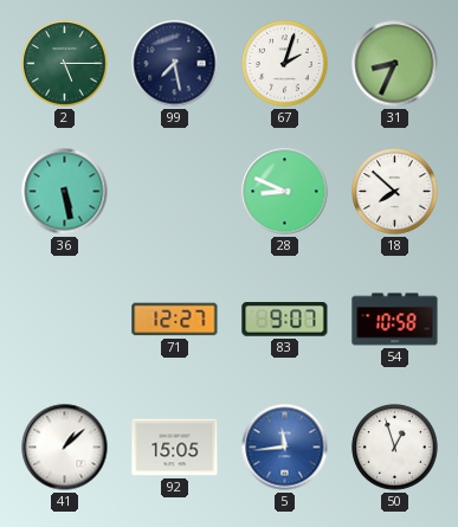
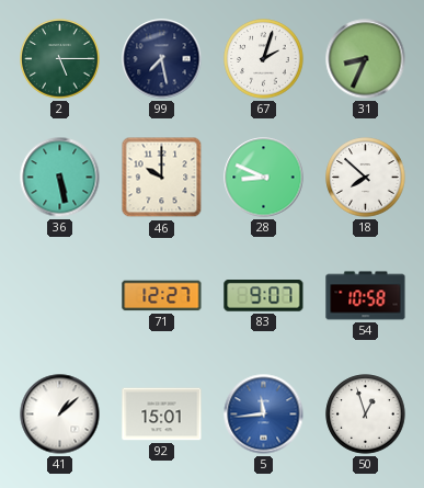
46: none -> 10:00
92: 15:05 -> 15:01
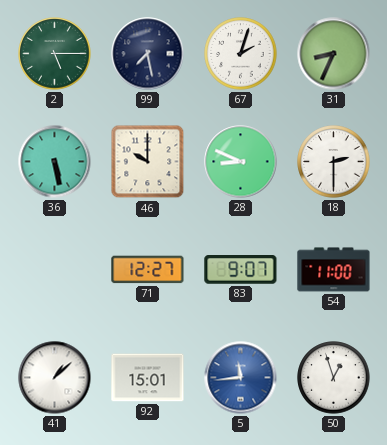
18: 7:52 -> 2:30
54: 10:58 -> 11:00
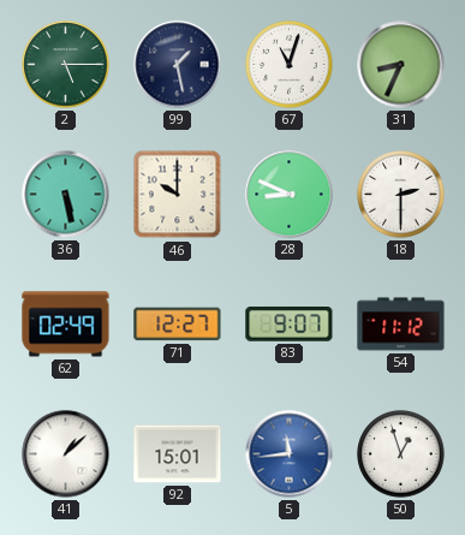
99: 7:28 -> 1:28
67: 2:03 -> 11:03
62: none -> 02:49
54: 11:00 -> 11:12
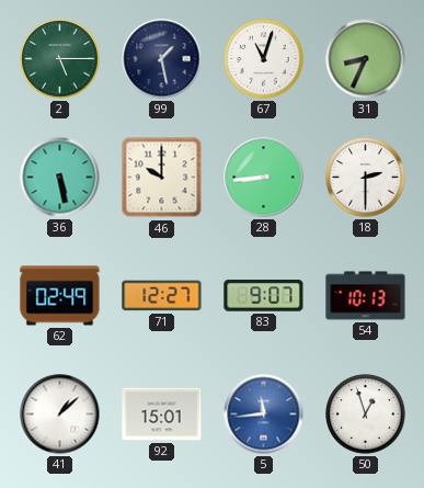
28: 8:49 -> 8:44
54: 11:12 -> 10:13
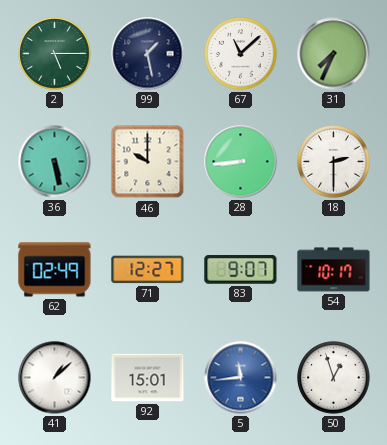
67: 11:03 -> 11:08
31: 8:34 -> 7:34
54: 10:13 -> 10:17
